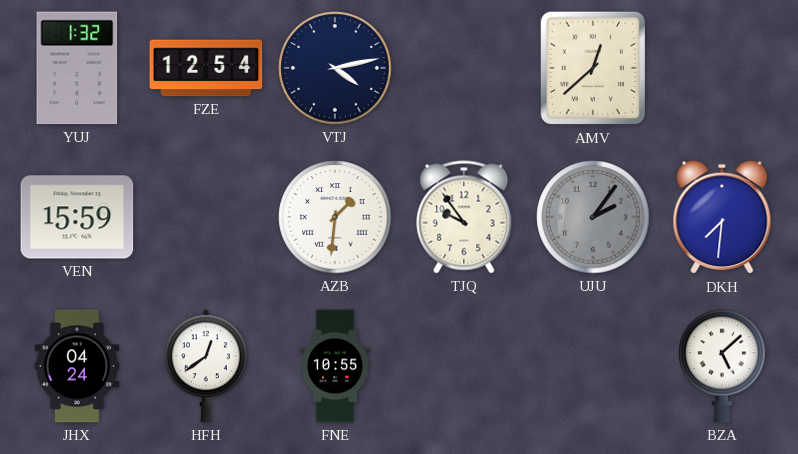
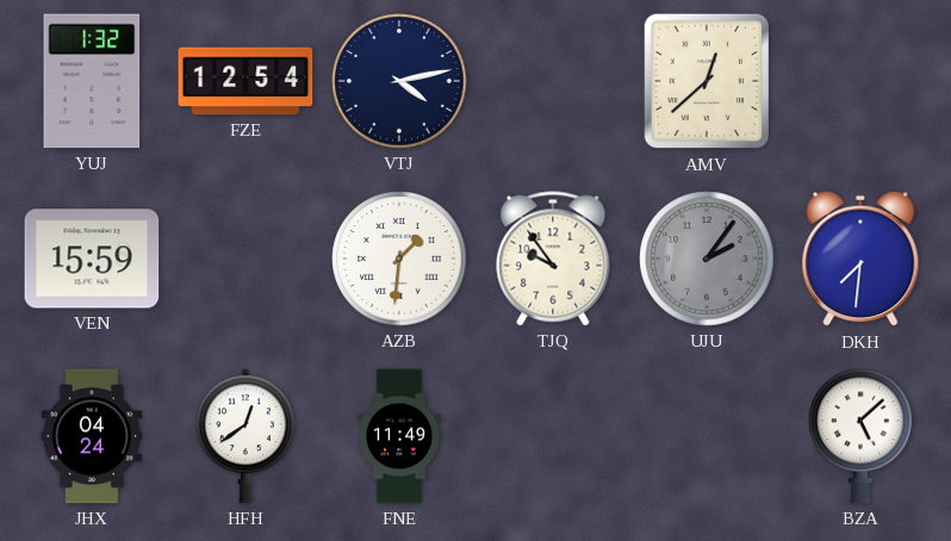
FNE: 10:55 -> 11:49
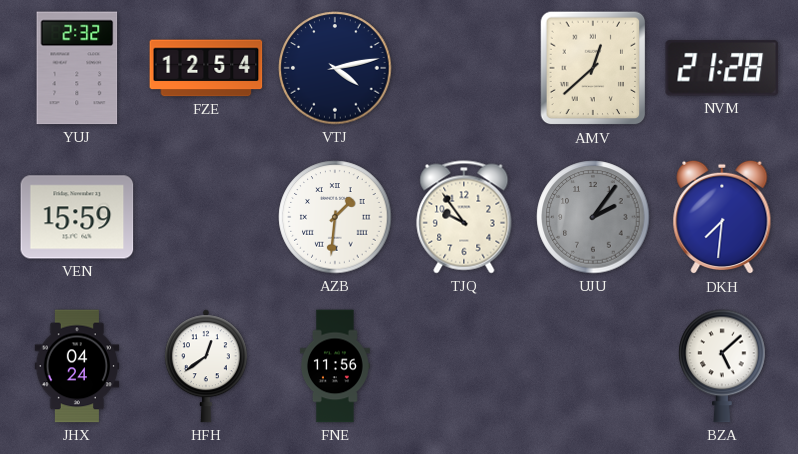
YUJ: 1:32 -> 2:32
NVM: none -> 21:28
FNE: 11:49 -> 11:56
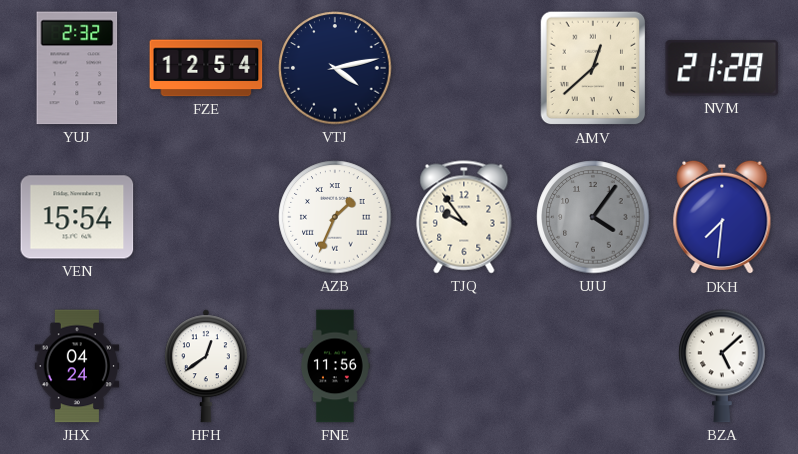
VEN: 15:59 -> 15:54
AZB: 1:31 -> 1:34
UJU: 2:06 -> 4:06
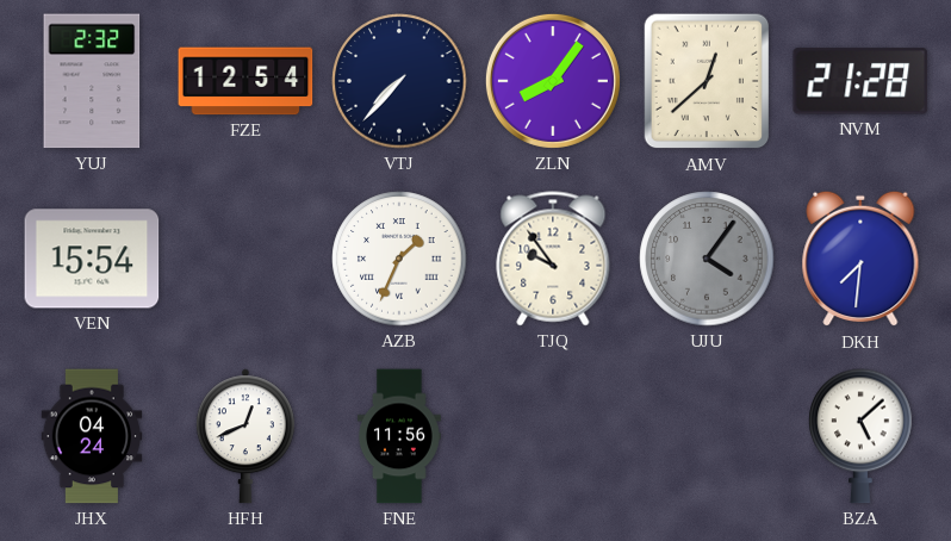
VTJ: 4:13 -> 7:37
ZLN: none -> 8:06
HFH: 12:39 -> 12:41
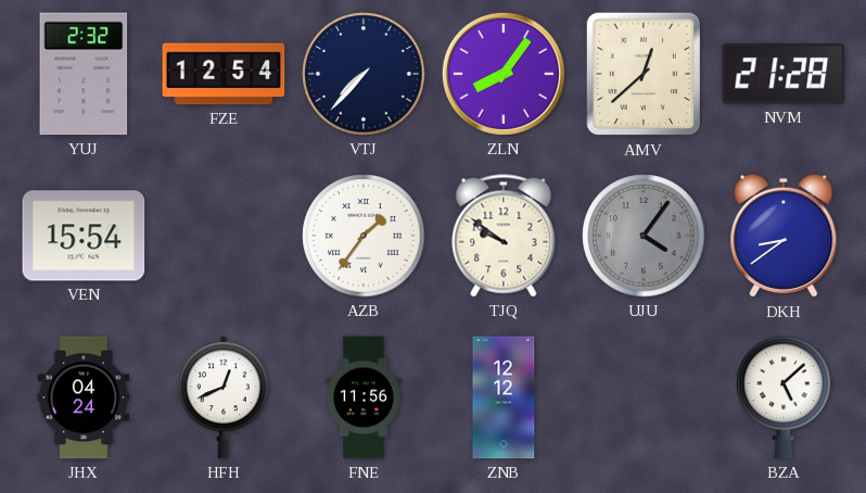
AZB: 1:34 -> 1:36
TJQ: 9:54 -> 9:51
DKH: 7:31 -> 8:39
ZNB: none -> 12:12
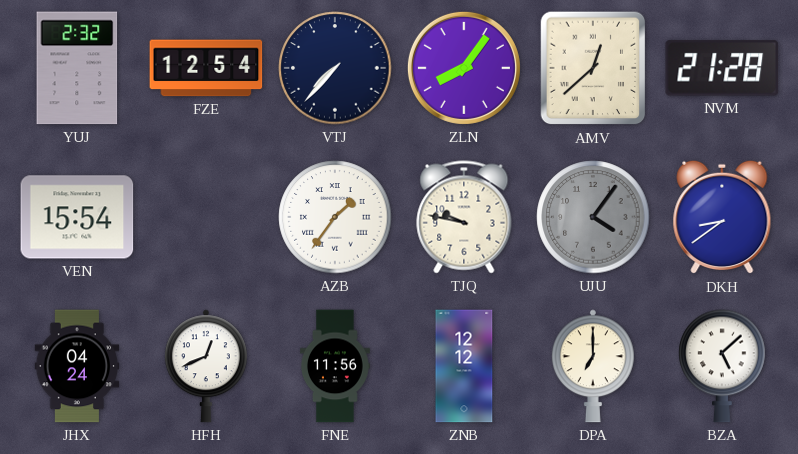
TJQ: 9:51 -> 9:47
DPA: none -> 7:00
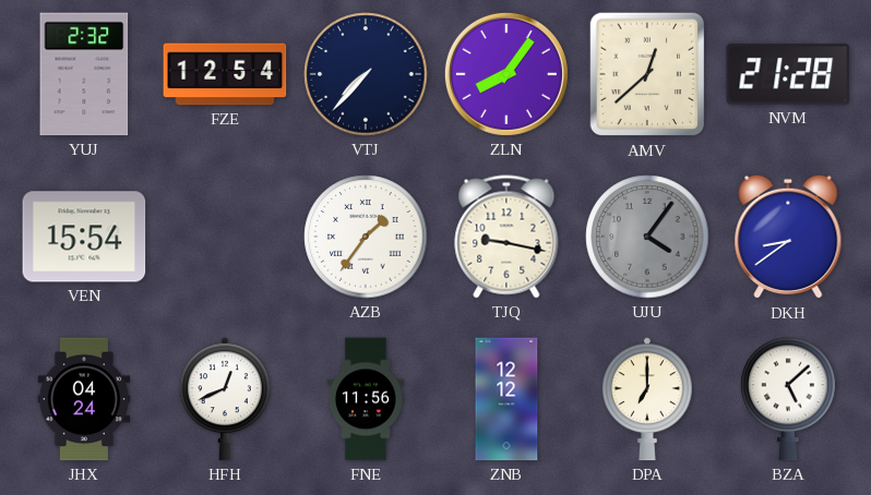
TJQ: 9:47 -> 9:17
